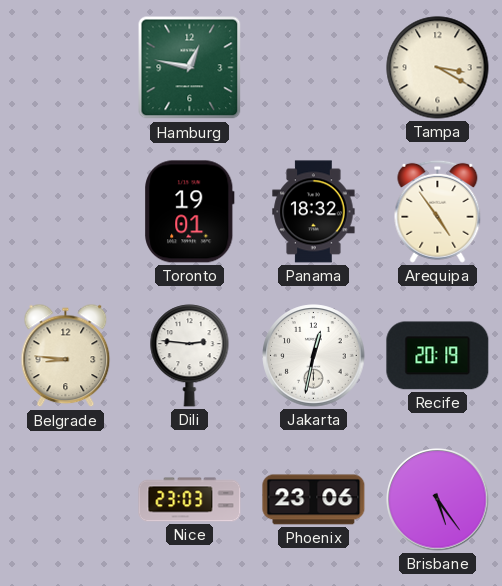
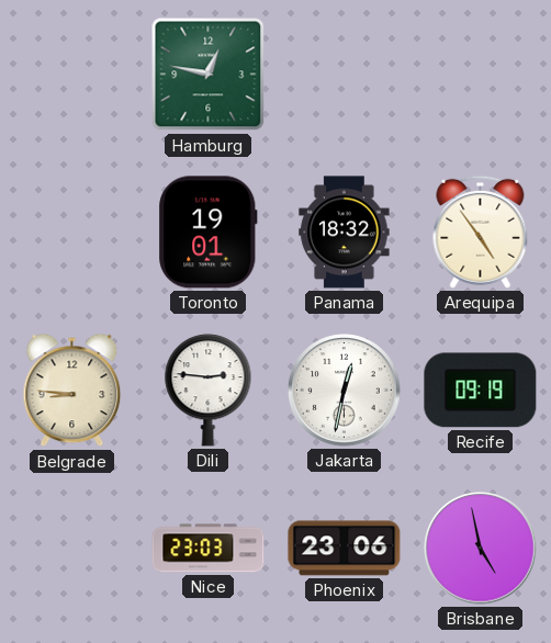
Tampa: 3:20 -> none
Recife: 20:19 -> 09:19
Brisbane: 5:24 -> 4:58
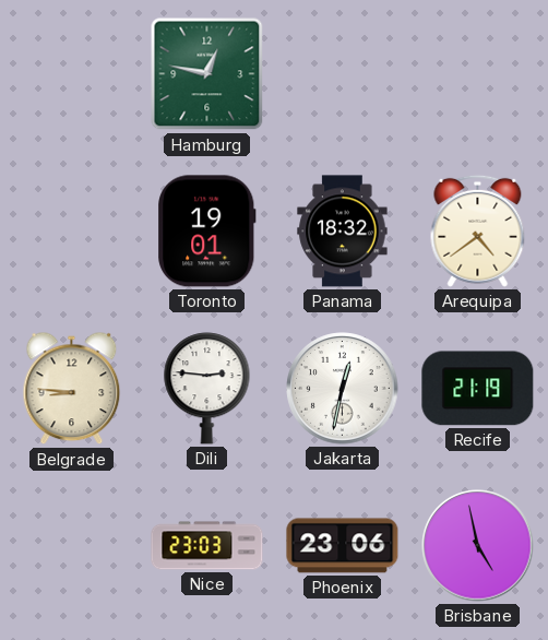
Arequipa: 4:54 -> 4:39
Recife: 09:19 -> 21:19
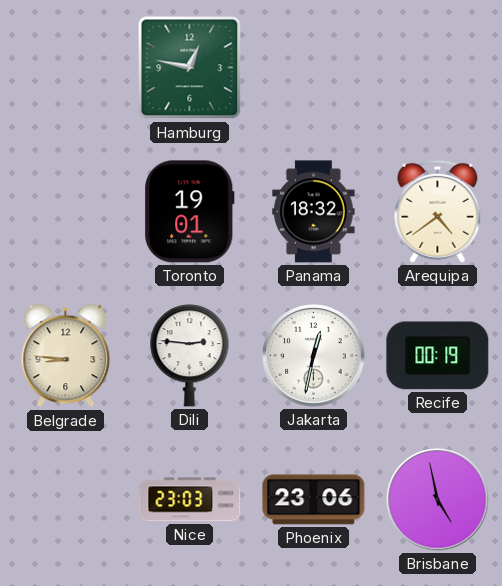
Recife: 21:19 -> 00:19
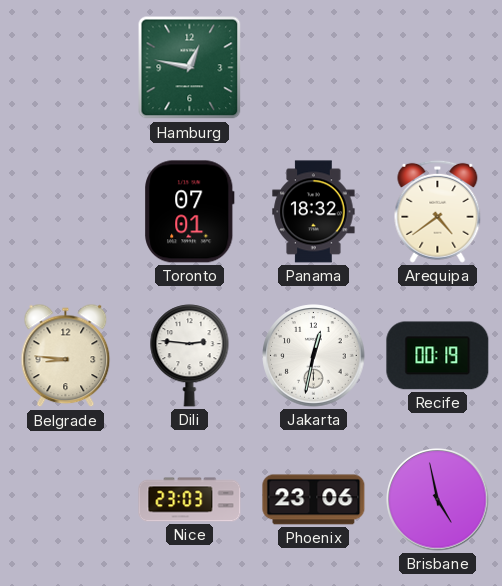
Toronto: 19:01 -> 07:01
